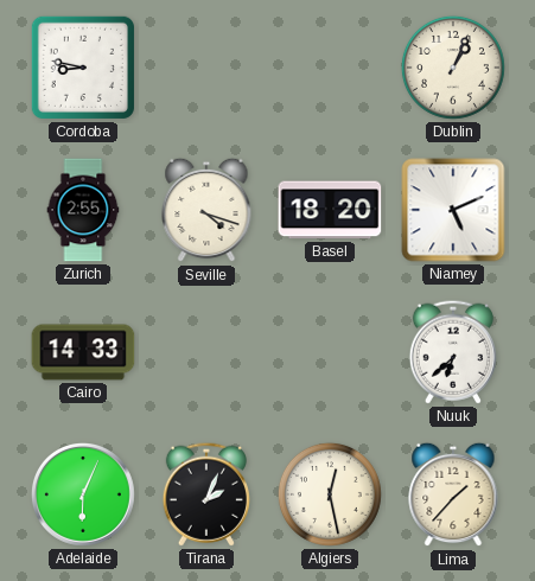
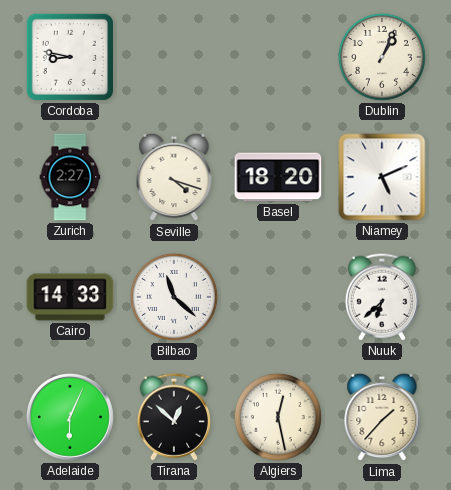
Zurich: 2:55 -> 2:27
Bilbao: none -> 11:22
Tirana: 2:04 -> 12:52
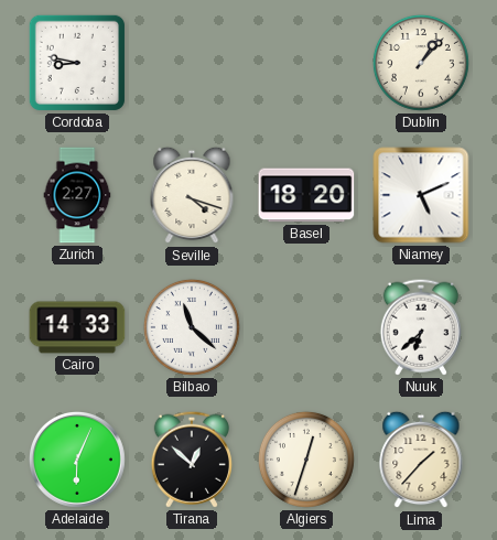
Dublin: 1:04 -> 1:07
Algiers: 12:28 -> 12:33
